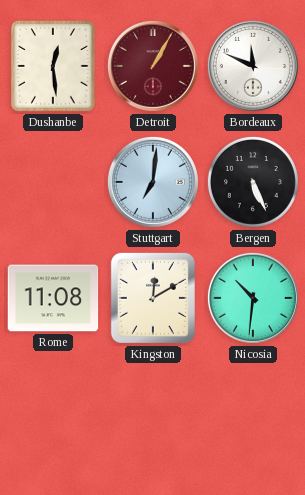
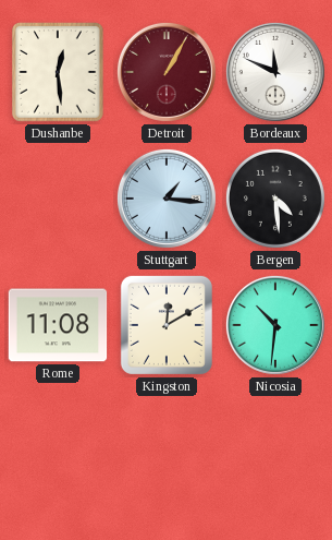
Stuttgart: 7:01 -> 1:16
Bergen: 5:26 -> 4:29
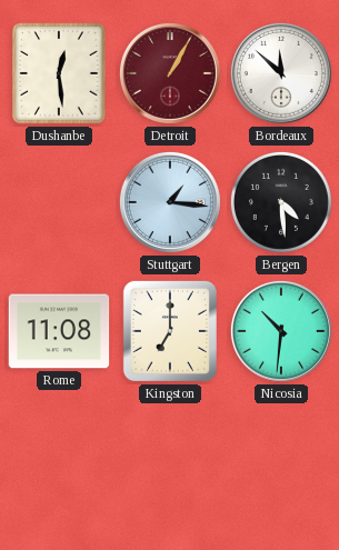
Bordeaux: 11:49 -> 11:52
Kingston: 12:10 -> 7:00
